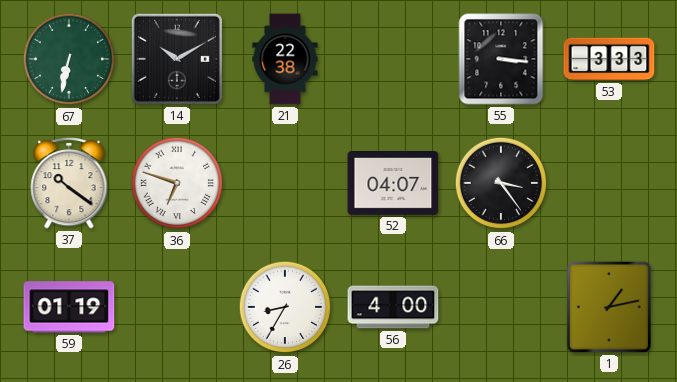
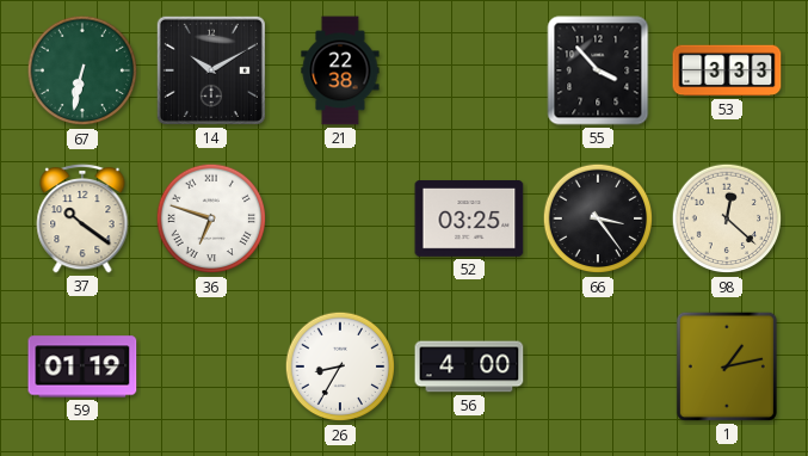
55: 3:16 -> 3:53
52: 04:07 -> 03:25
98: none -> 12:22
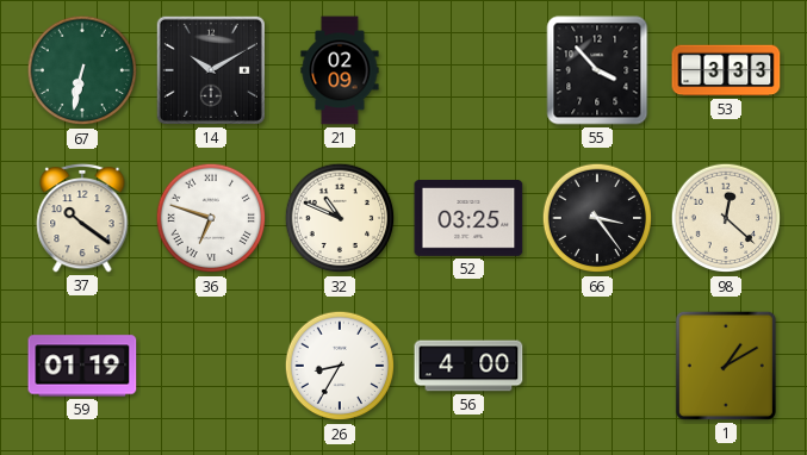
21: 22:38 -> 02:09
32: none -> 10:49
1: 1:13 -> 1:10
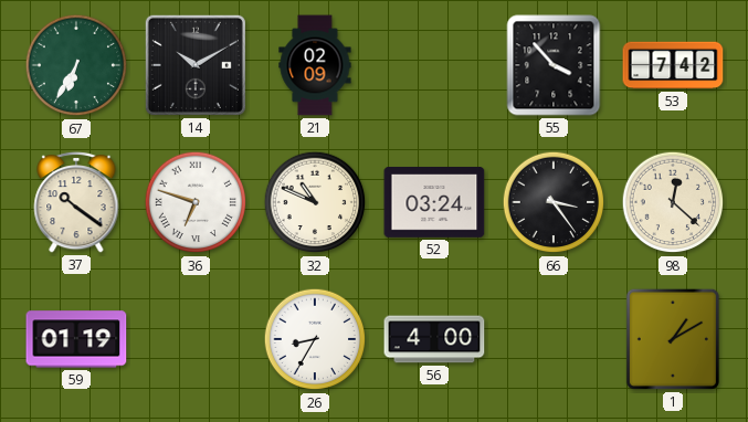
67: 6:32 -> 6:35
53: 3:33 -> 7:42
52: 03:25 -> 03:24
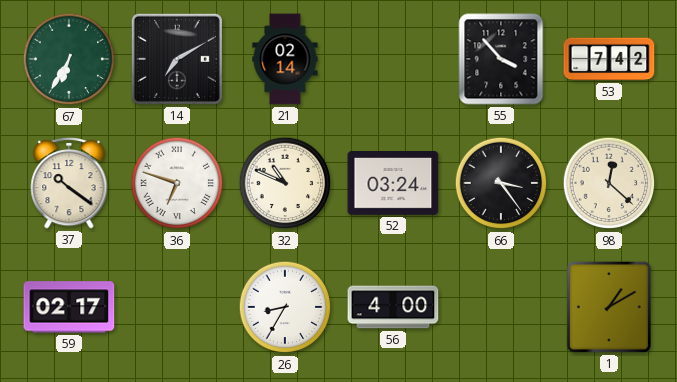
14: 10:10 -> 7:10
21: 02:09 -> 02:14
59: 01:19 -> 02:17
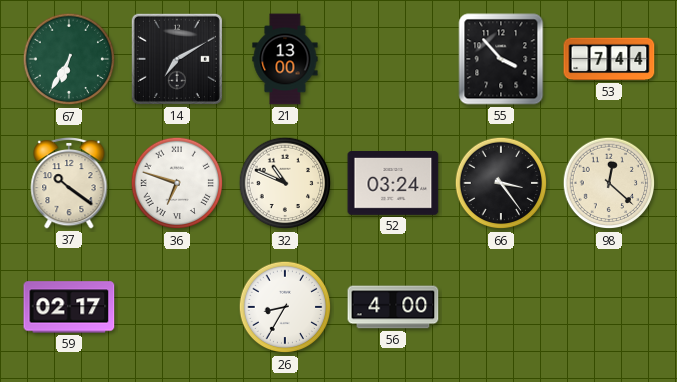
21: 02:14 -> 13:00
53: 7:42 -> 7:44
1: 1:10 -> none
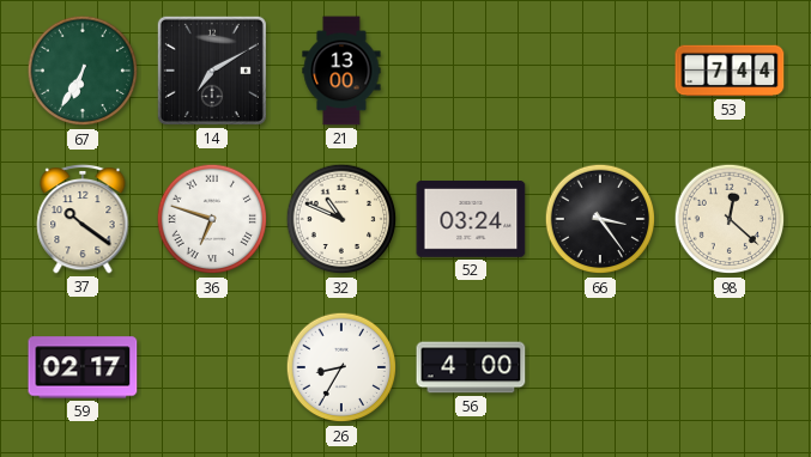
55: 3:53 -> none
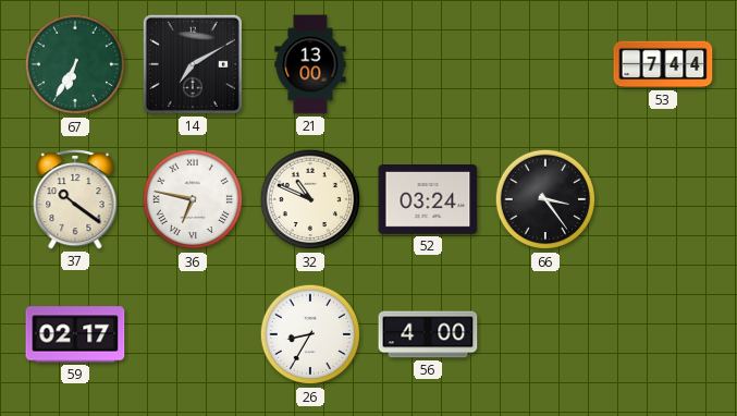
36: 6:48 -> 6:47
98: 12:22 -> none
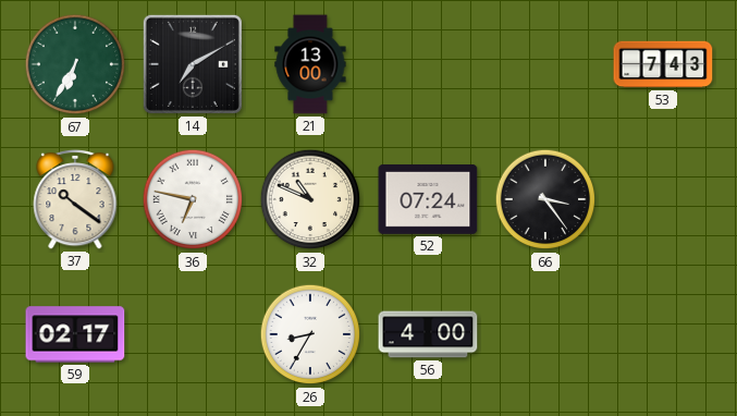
53: 7:44 -> 7:43
52: 03:24 -> 07:24
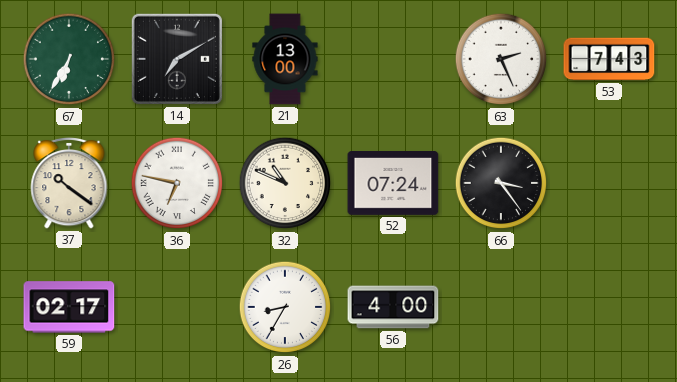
63: none -> 2:26
